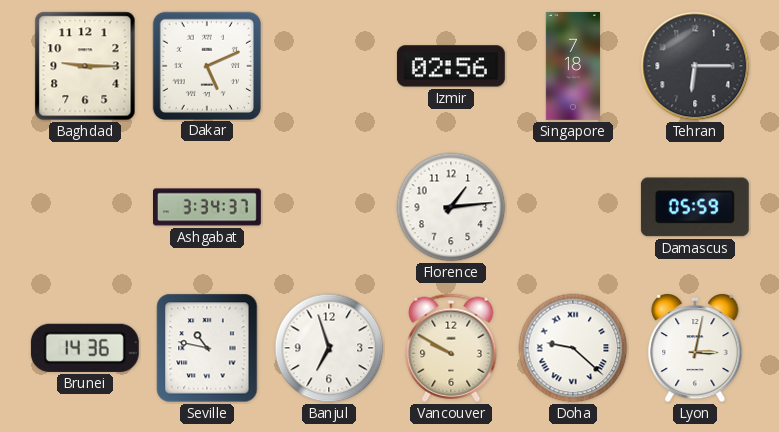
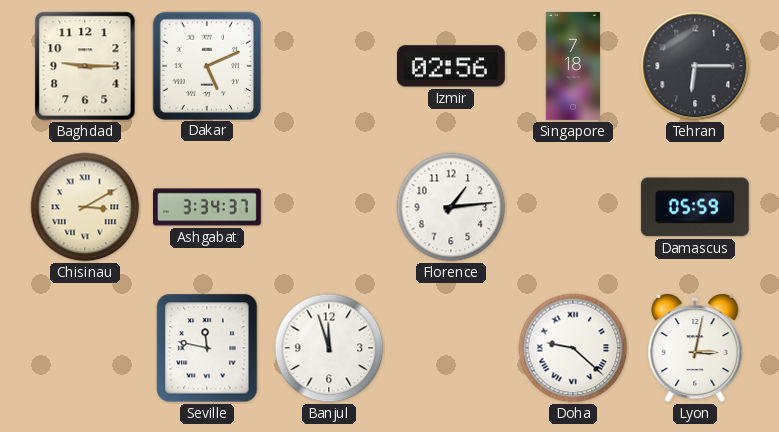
Chisinau: none -> 3:10
Brunei: 14:36 -> none
Seville: 10:47 -> 11:47
Banjul: 6:57 -> 11:57
Vancouver: 9:50 -> none
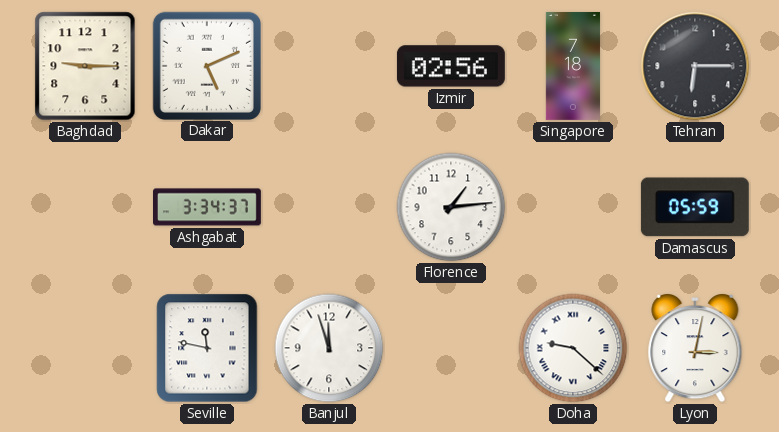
Chisinau: 3:10 -> none
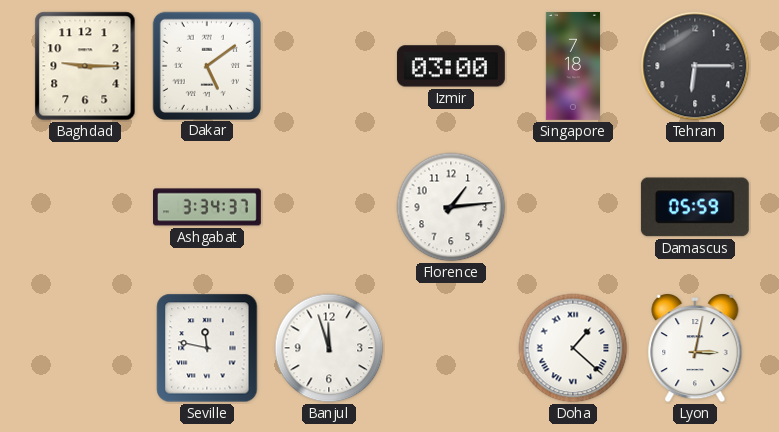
Dakar: 5:11 -> 5:09
Izmir: 02:56 -> 03:00
Doha: 9:22 -> 1:22
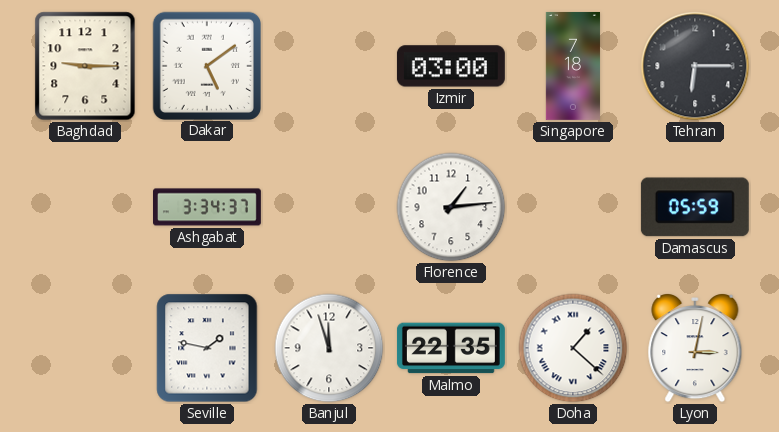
Seville: 11:47 -> 1:47
Malmo: none -> 22:35
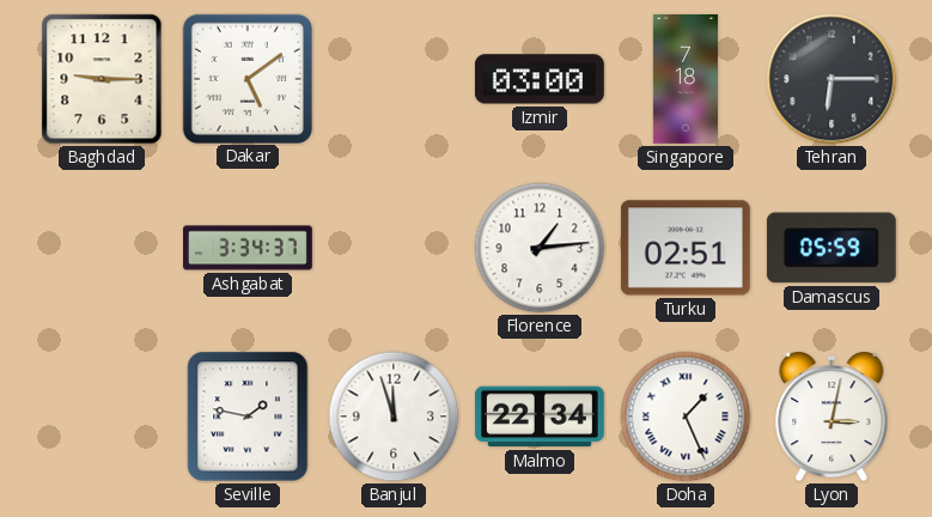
Turku: none -> 02:51
Malmo: 22:35 -> 22:34
Doha: 1:22 -> 1:26
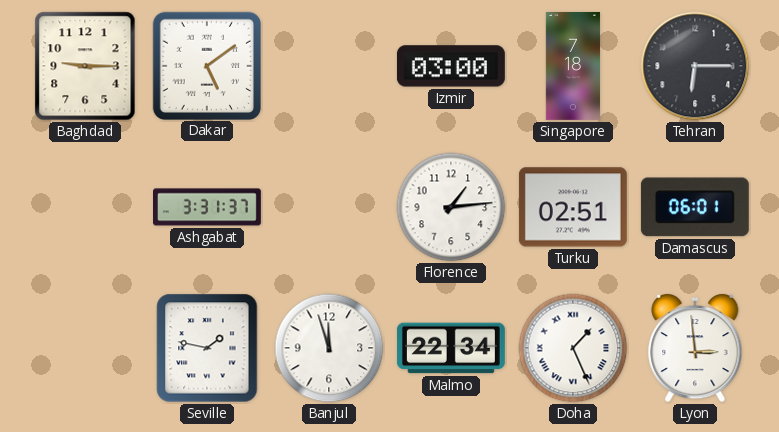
Ashgabat: 3:34 -> 3:31
Damascus: 05:59 -> 06:01
Lyon: 3:02 -> 2:59
